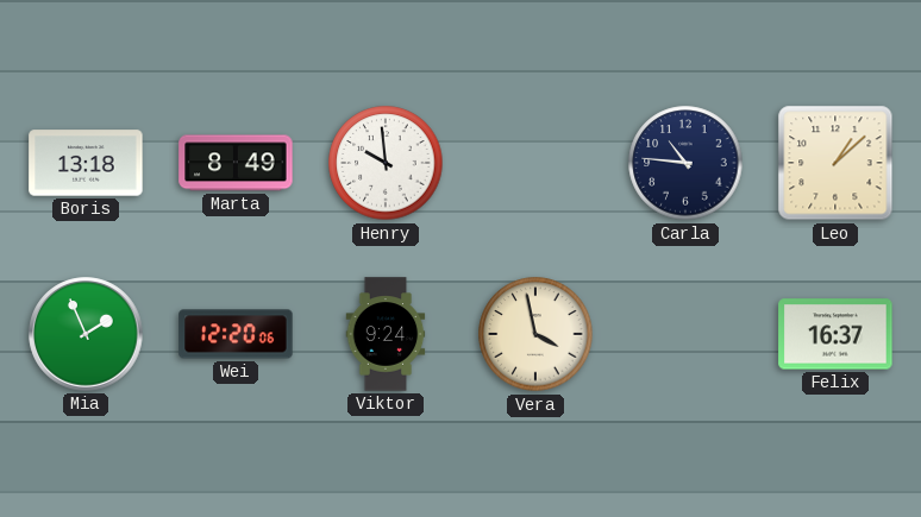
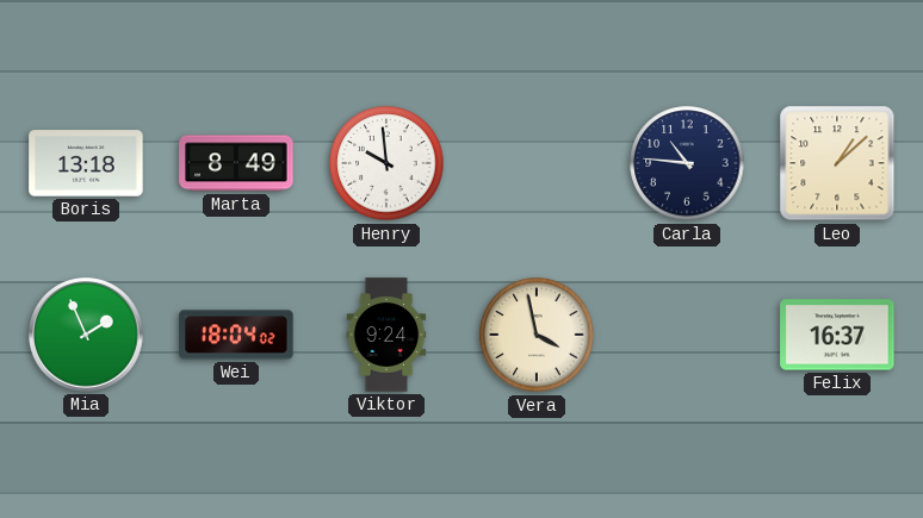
Wei: 12:20 -> 18:04
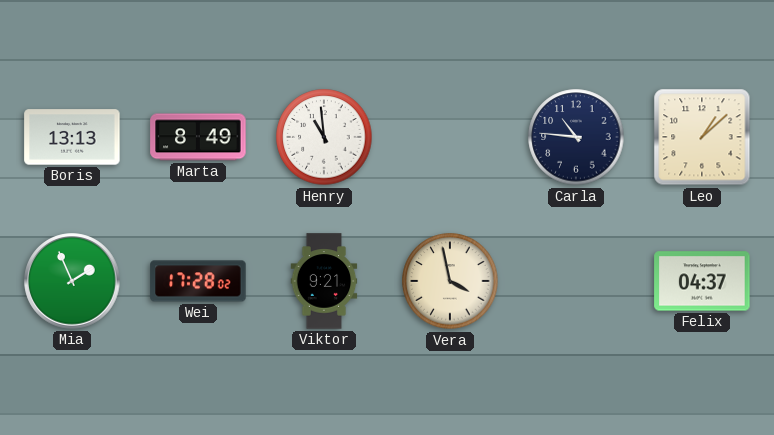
Boris: 13:18 -> 13:13
Henry: 9:59 -> 10:59
Wei: 18:04 -> 17:28
Viktor: 9:24 -> 9:21
Felix: 16:37 -> 04:37
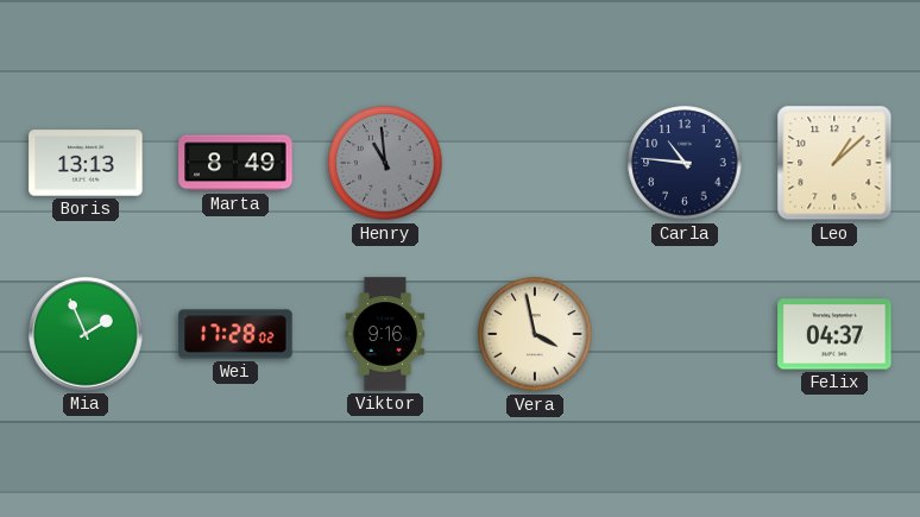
Henry dial: white -> grey
Viktor: 9:21 -> 9:16
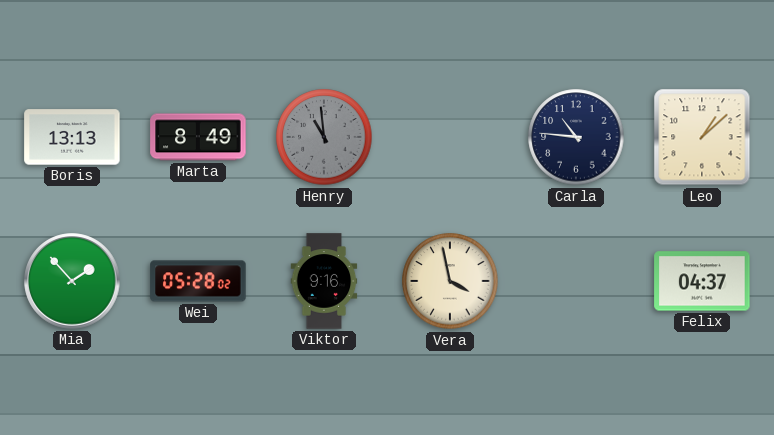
Mia: 1:56 -> 1:53
Wei: 17:28 -> 05:28
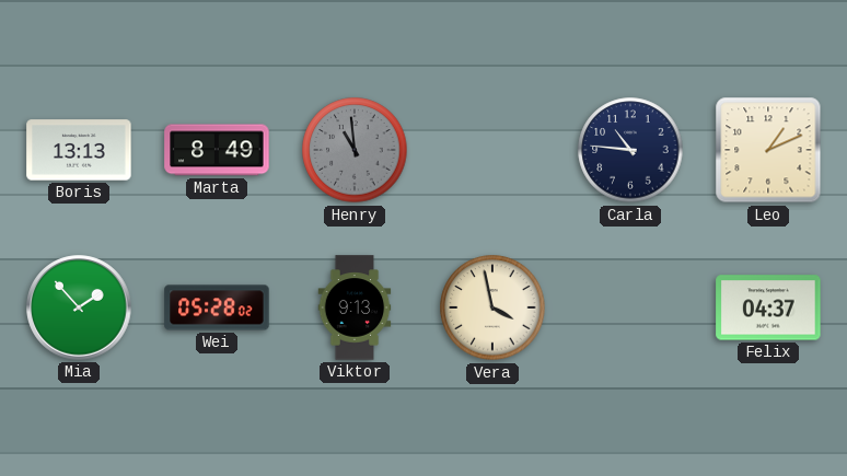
Leo: 1:08 -> 1:11
Viktor: 9:16 -> 9:13
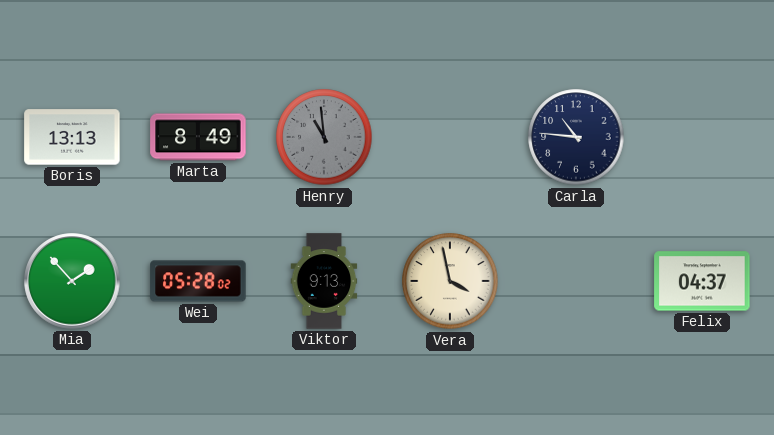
Leo: 1:11 -> none
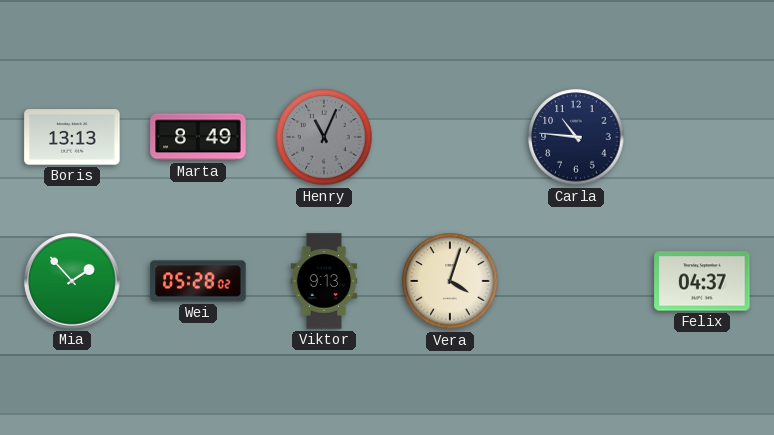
Henry: 10:59 -> 11:04
Vera: 3:58 -> 4:03
